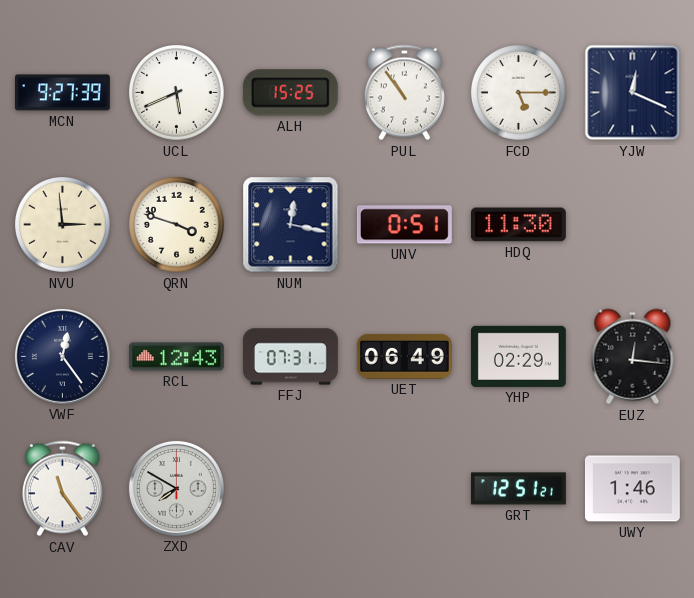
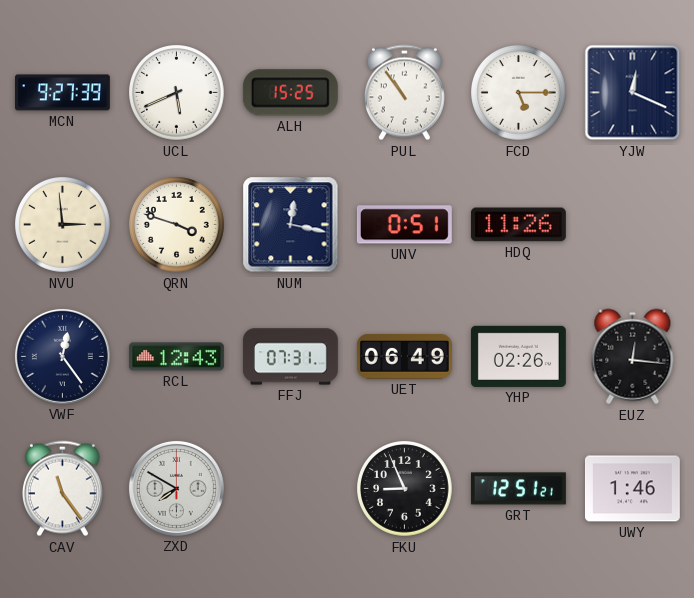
HDQ: 11:30 -> 11:26
YHP: 02:29 -> 02:26
FKU: none -> 8:56
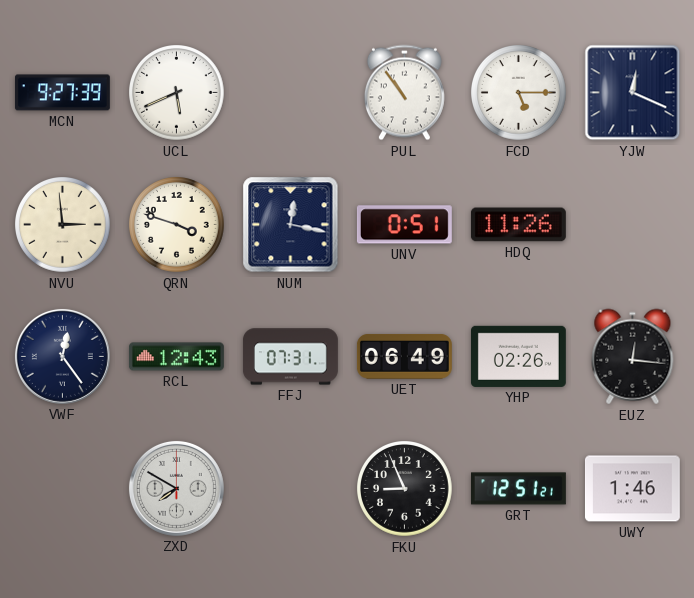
ALH: 15:25 -> none
CAV: 11:24 -> none
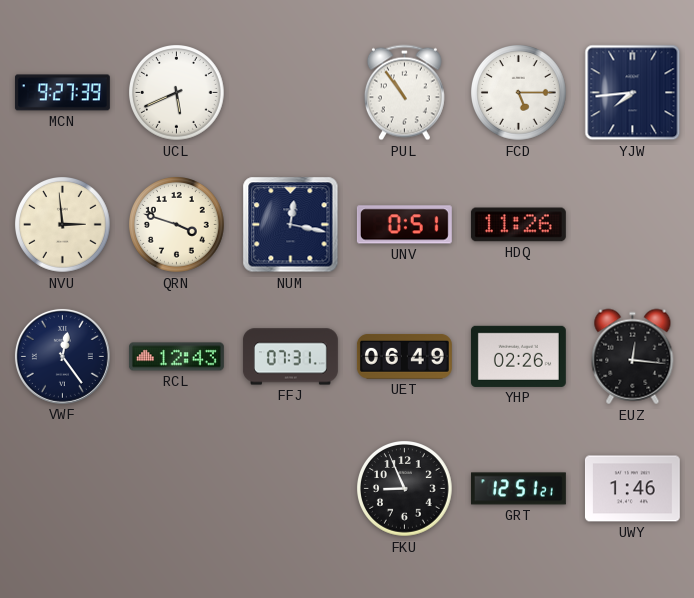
YJW: 12:19 -> 7:44
ZXD: 7:50 -> none
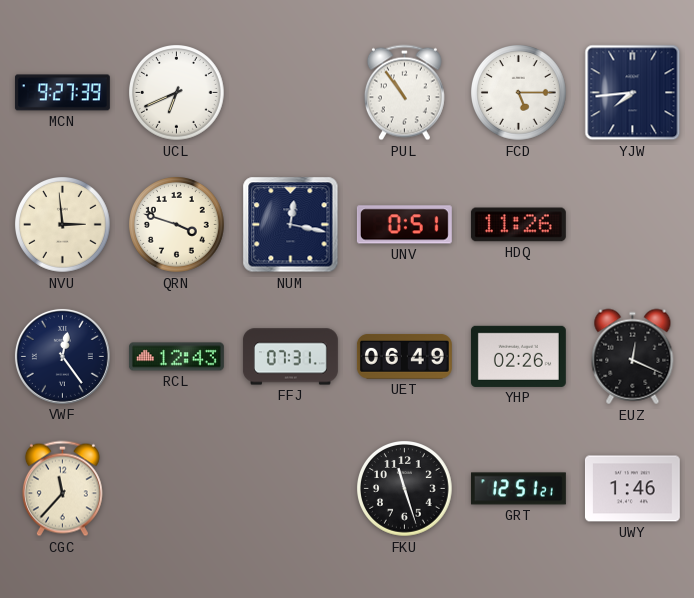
UCL: 5:41 -> 6:41
EUZ: 12:16 -> 12:19
CGC: none -> 11:37
FKU: 8:56 -> 11:27
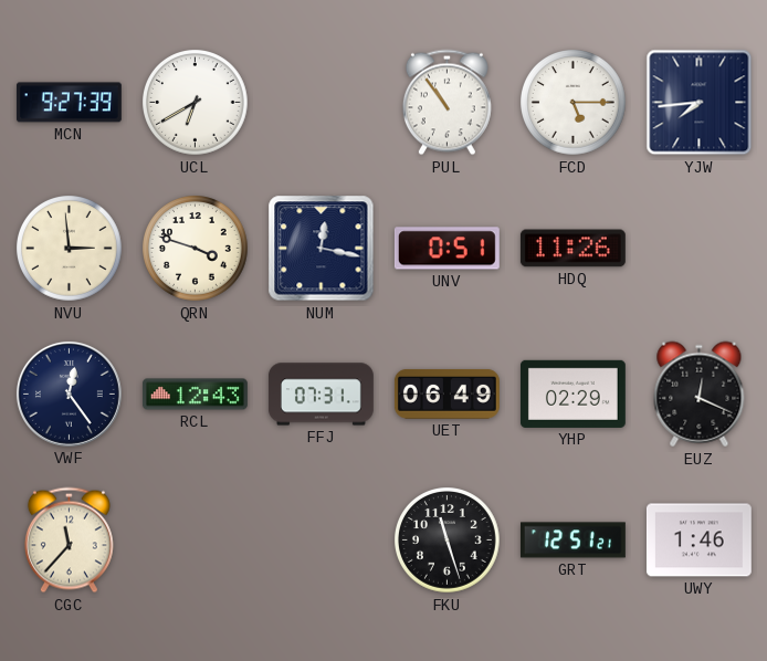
UCL: 6:41 -> 6:40
YHP: 02:26 -> 02:29
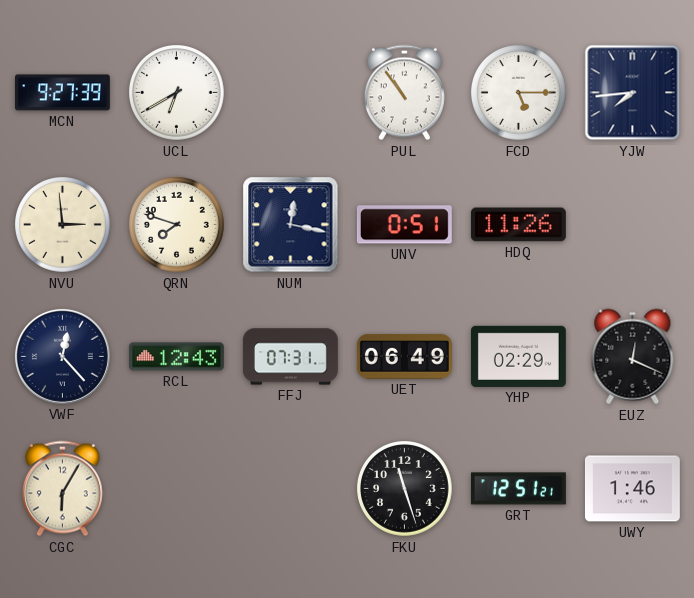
QRN: 3:48 -> 7:48
VWF: 12:24 -> 12:23
CGC: 11:37 -> 6:05
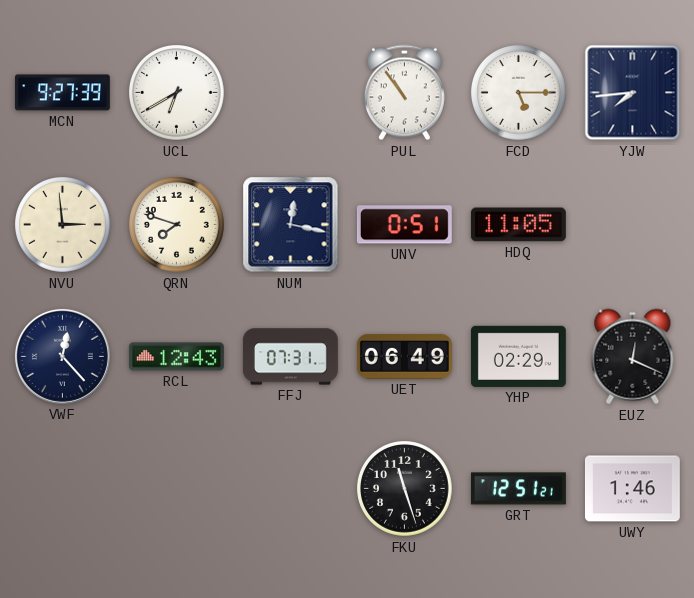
HDQ: 11:26 -> 11:05
CGC: 6:05 -> none
